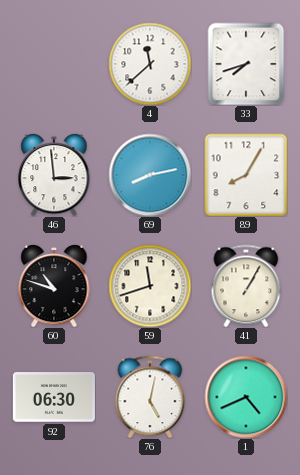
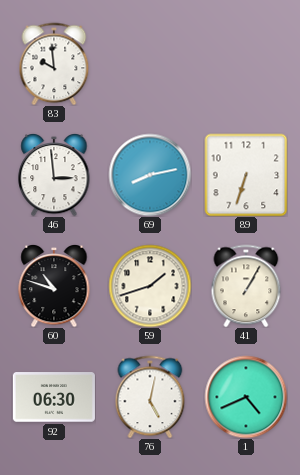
83: none -> 9:59
4: 11:38 -> none
33: 7:42 -> none
89: 8:05 -> 6:33
59: 11:42 -> 1:42
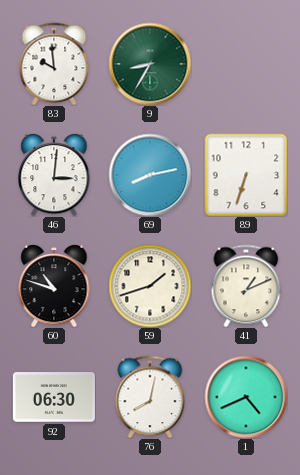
9: none -> 8:35
46: 2:59 -> 3:01
41: 1:05 -> 1:11
76: 5:02 -> 8:02
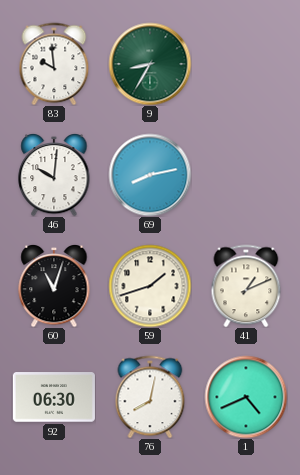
46: 3:01 -> 10:01
89: 6:33 -> none
60: 10:48 -> 11:03
